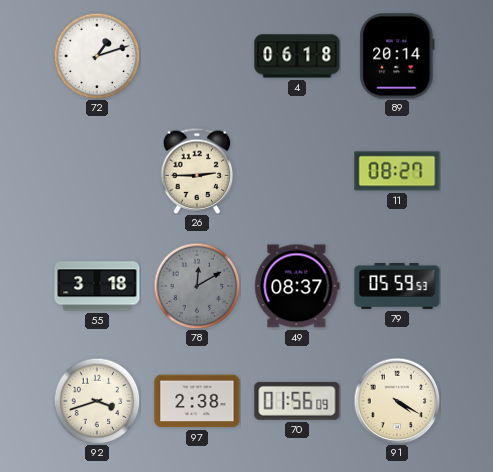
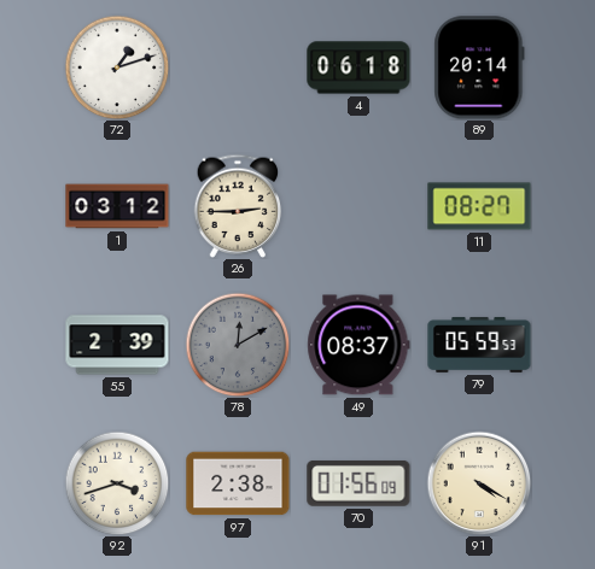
1: none -> 03:12
55: 3:18 -> 2:39
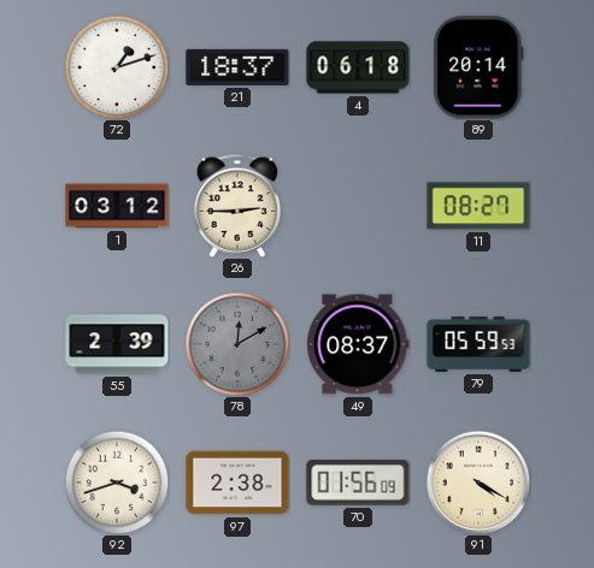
21: none -> 18:37
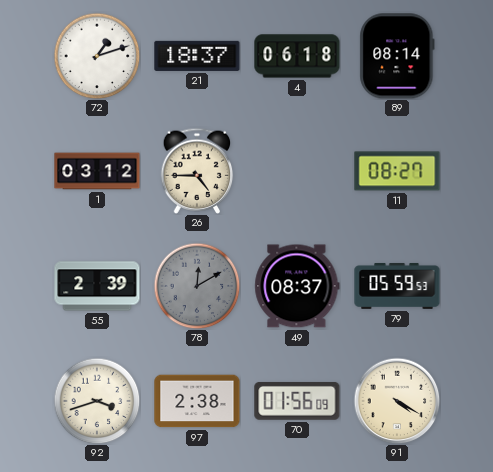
89: 20:14 -> 08:14
26: 2:45 -> 4:45
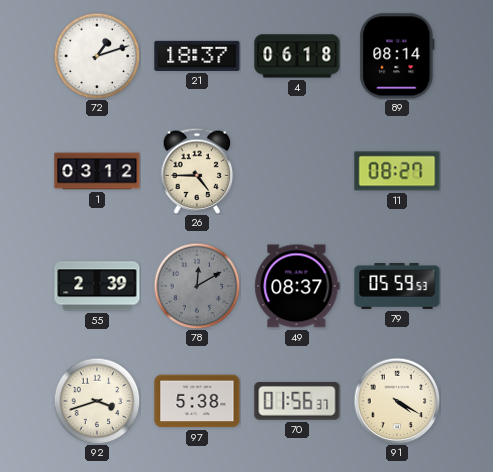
97: 2:38 -> 5:38
70: 01:56:09 -> 01:56:37
